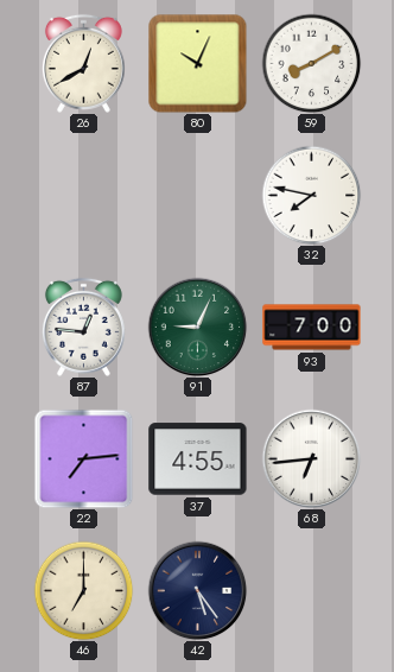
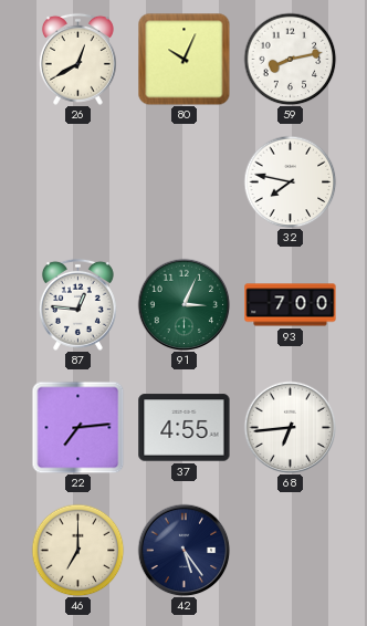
59: 8:10 -> 8:13
91: 9:04 -> 3:04
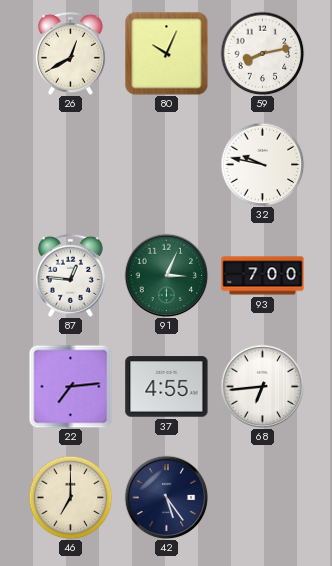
32: 7:47 -> 9:47
